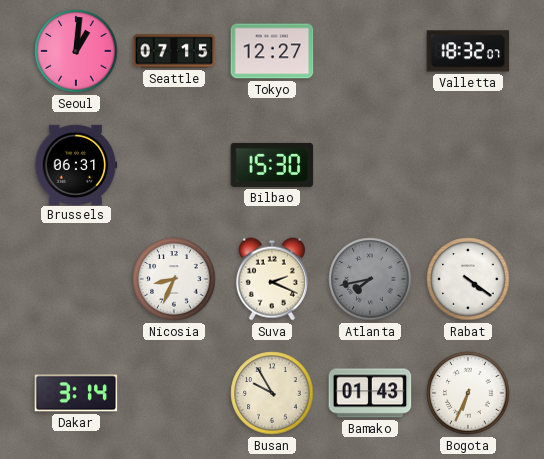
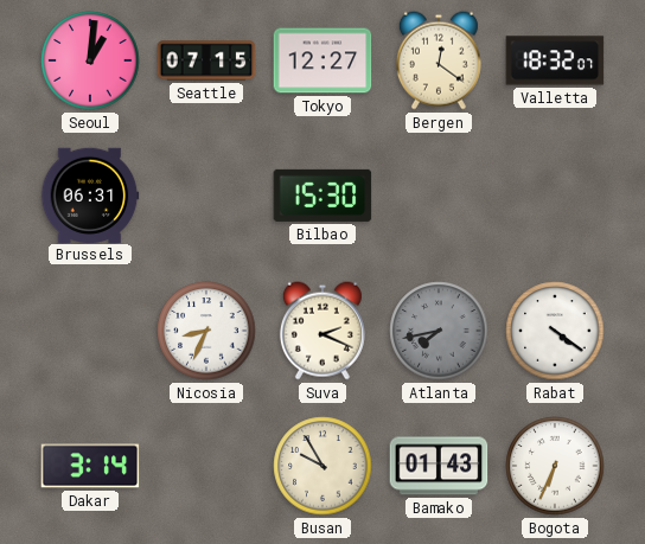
Bergen: none -> 12:21
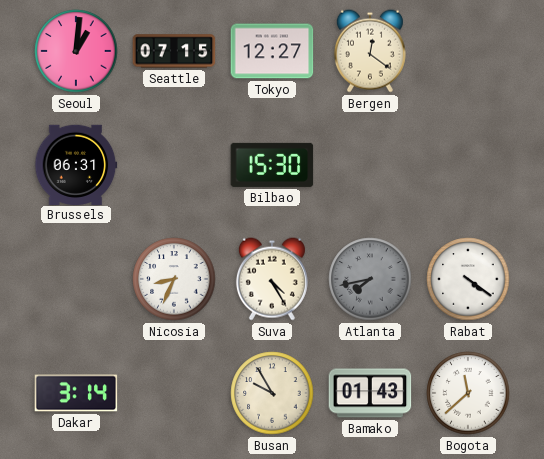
Valletta: 18:32 -> none
Suva: 2:19 -> 4:25
Bogota: 6:34 -> 11:38
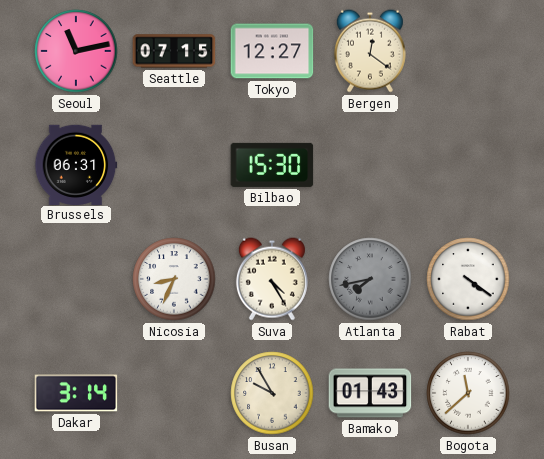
Seoul: 1:01 -> 11:13
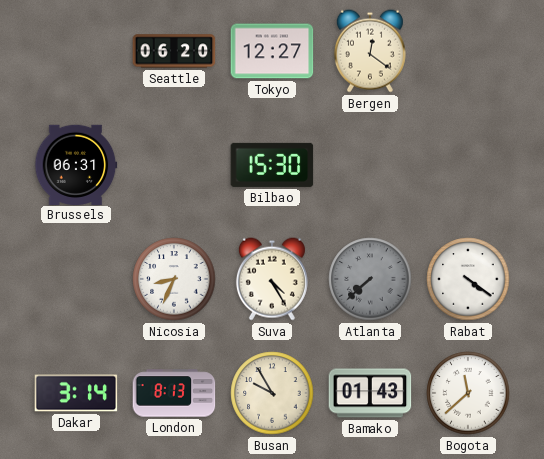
Seoul: 11:13 -> none
Seattle: 07:15 -> 06:20
Atlanta: 7:43 -> 7:38
London: none -> 8:13
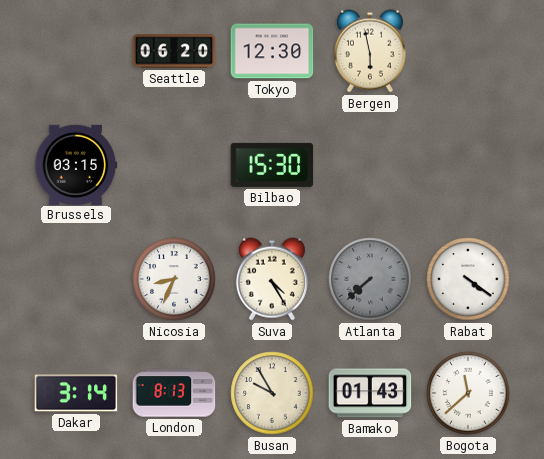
Tokyo: 12:27 -> 12:30
Bergen: 12:21 -> 5:58
Brussels: 06:31 -> 03:15
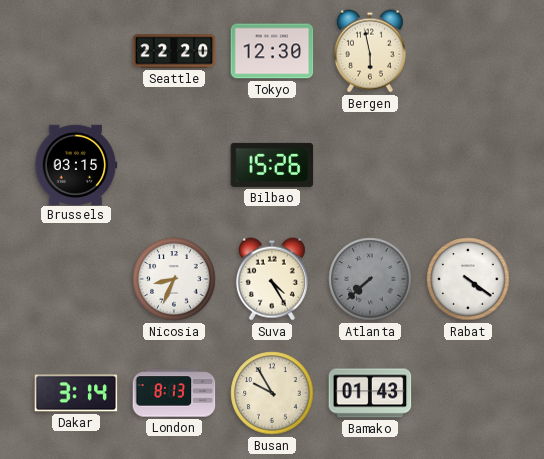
Seattle: 06:20 -> 22:20
Bilbao: 15:30 -> 15:26
Bogota: 11:38 -> none
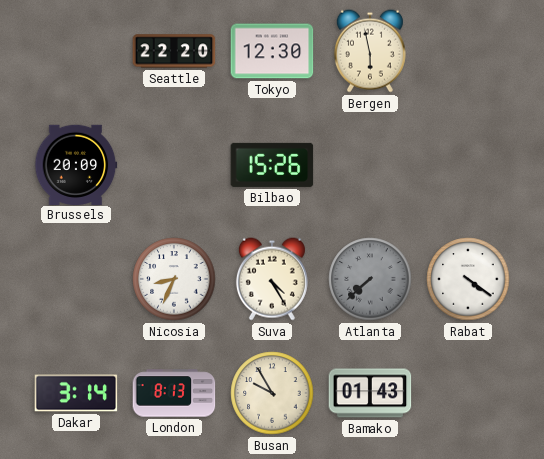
Brussels: 03:15 -> 20:09
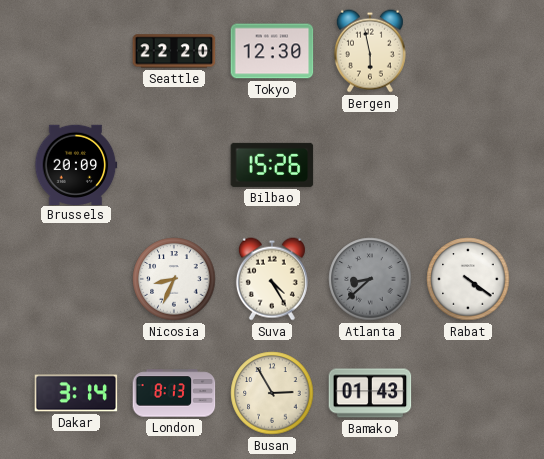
Atlanta: 7:38 -> 8:38
Busan: 9:55 -> 2:55
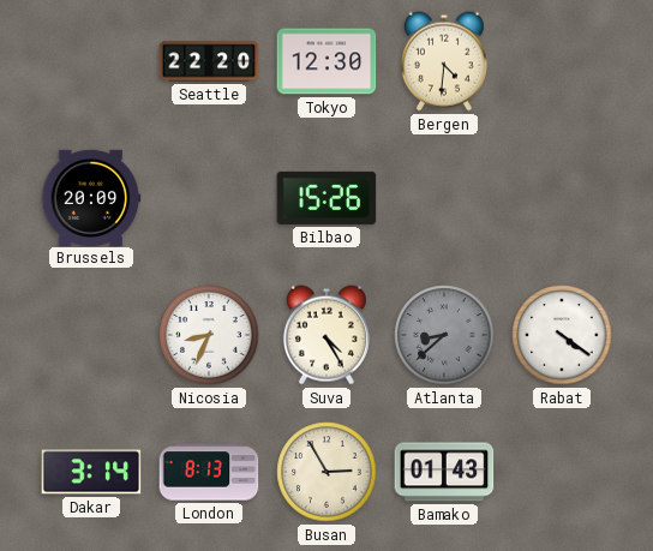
Bergen: 5:58 -> 4:31
